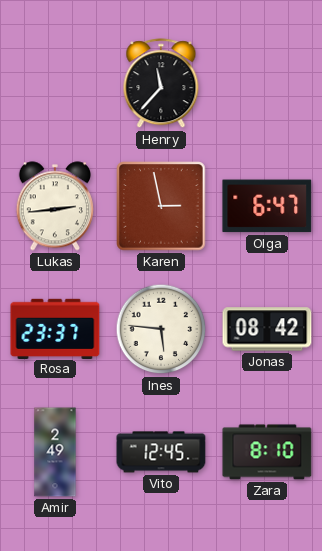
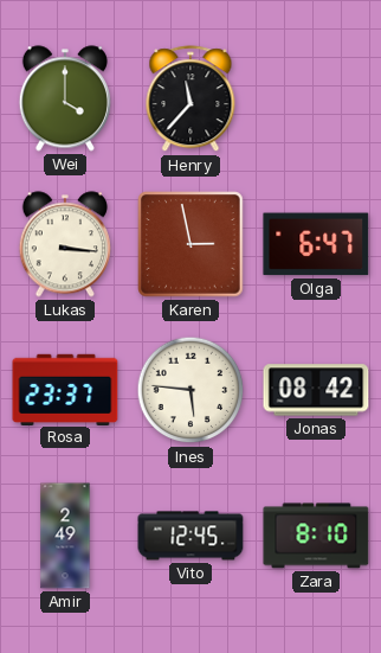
Wei: none -> 4:00
Lukas: 2:44 -> 3:16
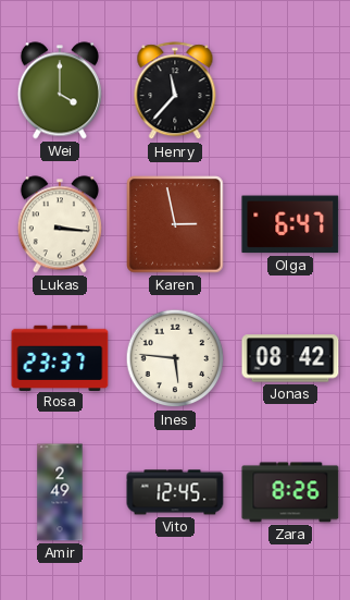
Zara: 8:10 -> 8:26
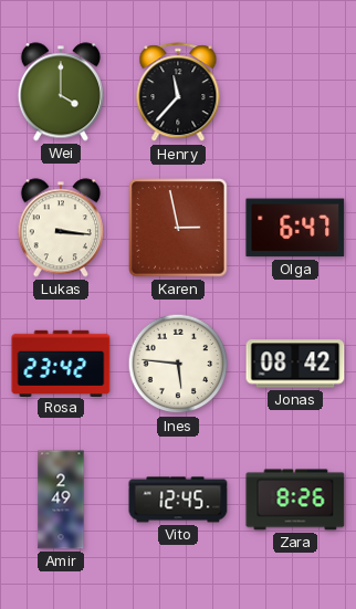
Rosa: 23:37 -> 23:42
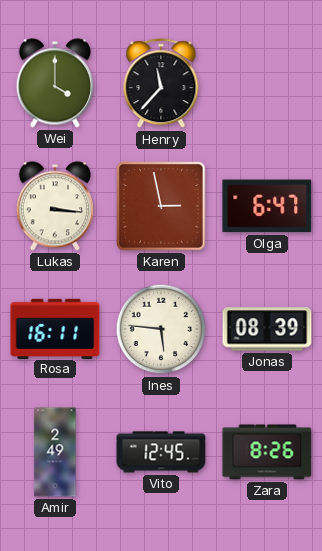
Rosa: 23:42 -> 16:11
Jonas: 08:42 -> 08:39
